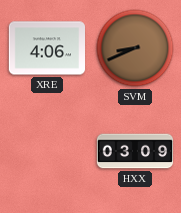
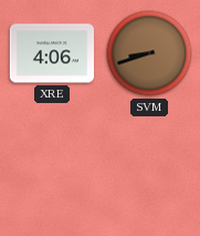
SVM: 8:41 -> 8:42
HXX: 03:09 -> none
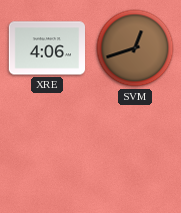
SVM: 8:42 -> 12:42
